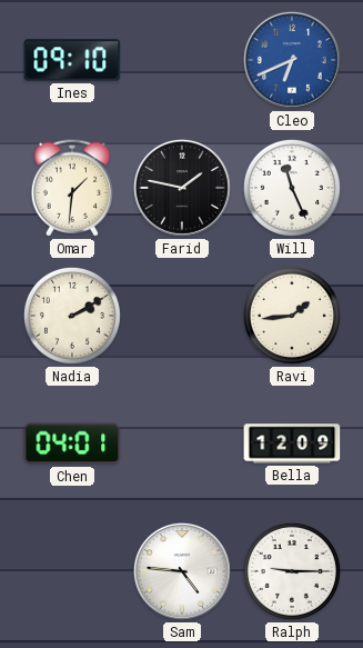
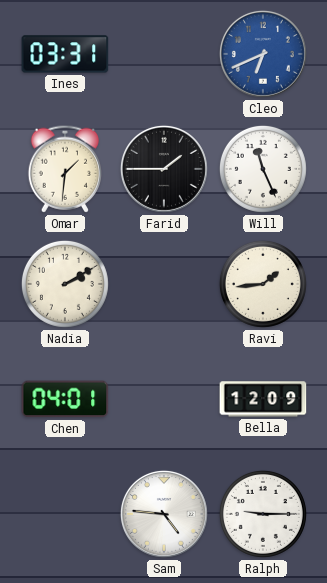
Ines: 09:10 -> 03:31
Farid: 1:47 -> 1:45
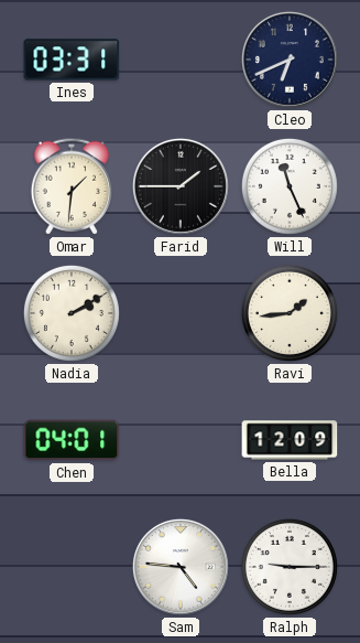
Cleo dial: blue -> navy
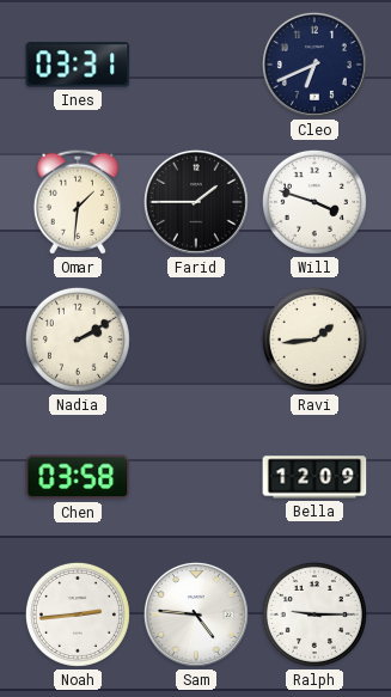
Will: 11:26 -> 3:48
Chen: 04:01 -> 03:58
Noah: none -> 2:44
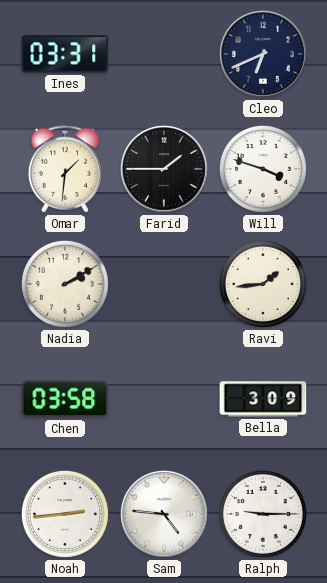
Bella: 12:09 -> 3:09
